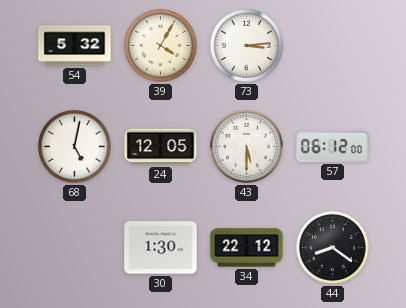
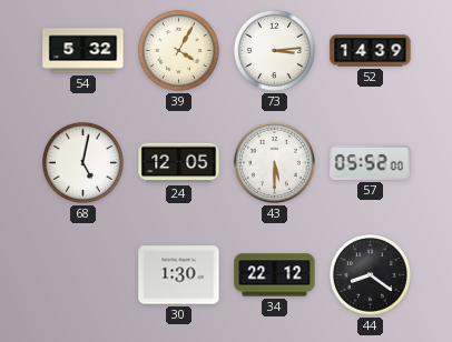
52: none -> 14:39
57: 06:12 -> 05:52
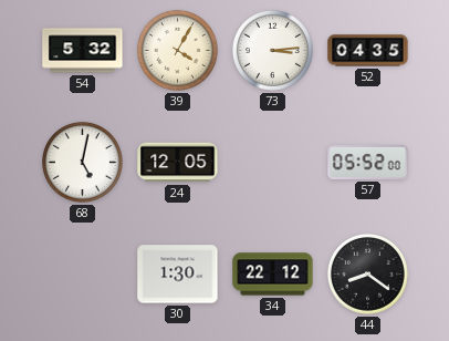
52: 14:39 -> 04:35
43: 5:30 -> none
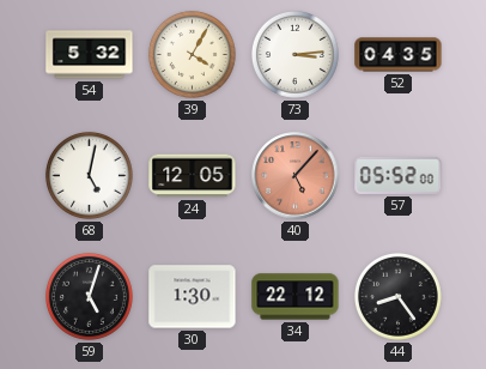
40: none -> 5:07
59: none -> 5:03
44: 8:21 -> 8:24
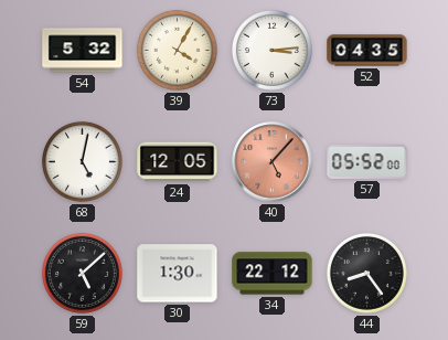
59: 5:03 -> 5:08
